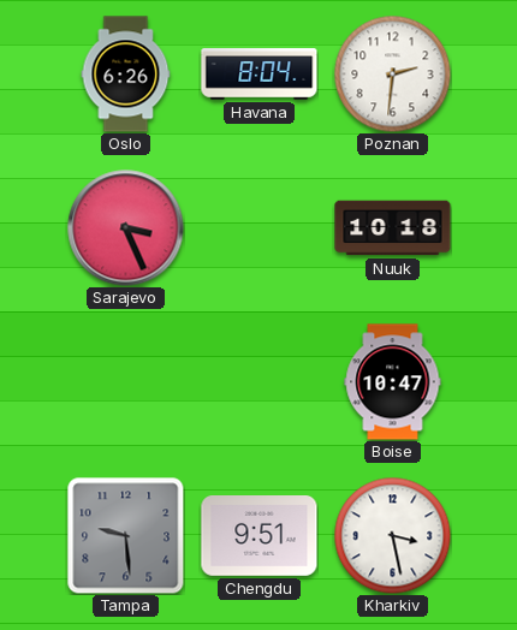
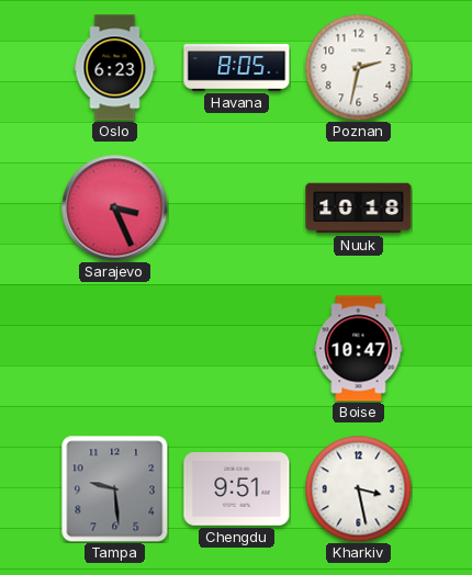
Oslo: 6:26 -> 6:23
Havana: 8:04 -> 8:05
Poznan: 2:31 -> 2:32
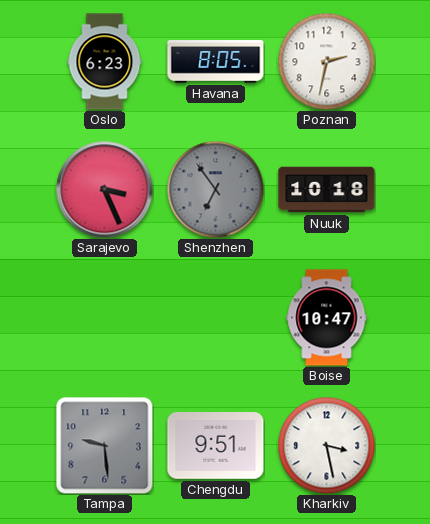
Shenzhen: none -> 6:54
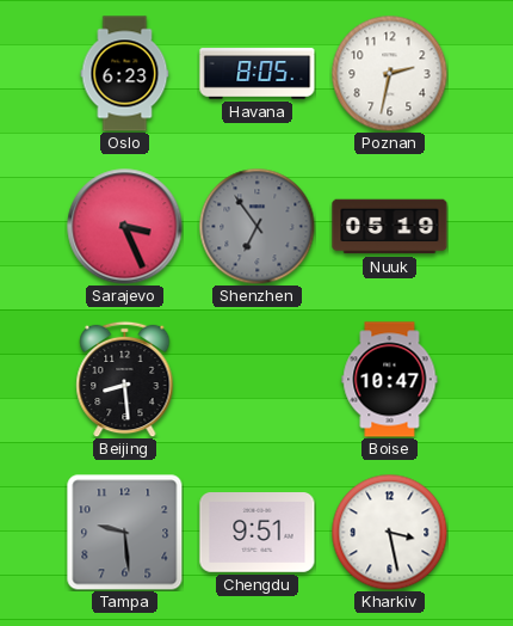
Nuuk: 10:18 -> 05:19
Beijing: none -> 8:29
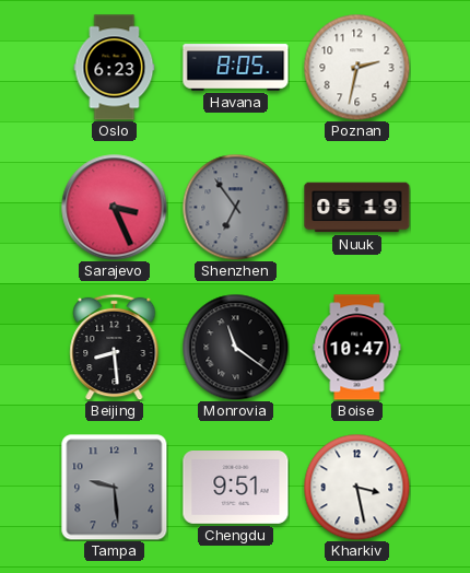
Monrovia: none -> 11:21
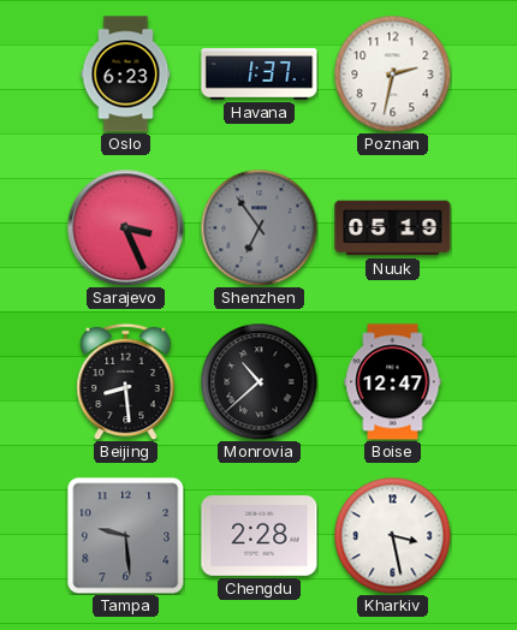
Havana: 8:05 -> 1:37
Monrovia: 11:21 -> 10:38
Boise: 10:47 -> 12:47
Chengdu: 9:51 -> 2:28
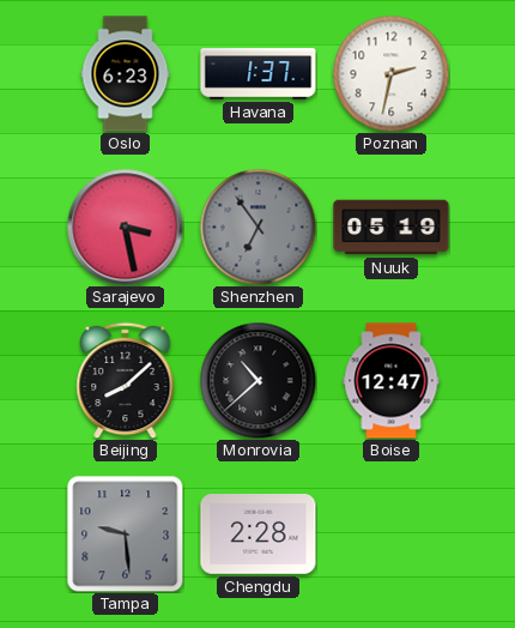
Sarajevo: 3:26 -> 3:28
Beijing: 8:29 -> 8:08
Kharkiv: 3:28 -> none
